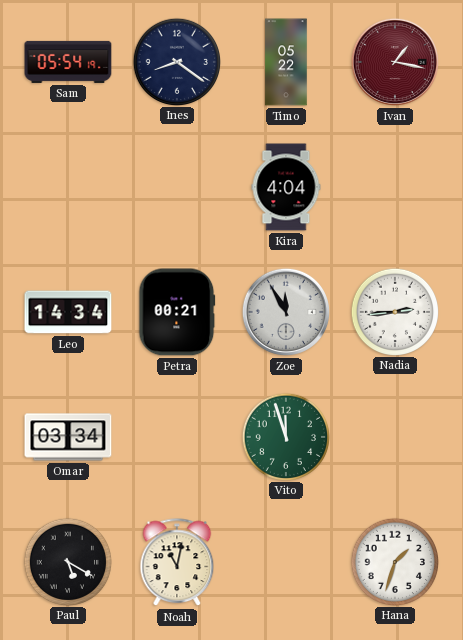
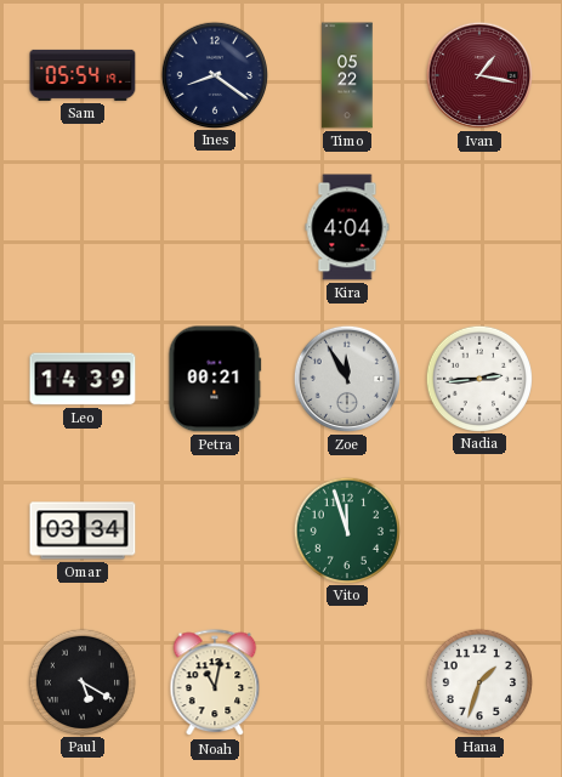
Leo: 14:34 -> 14:39
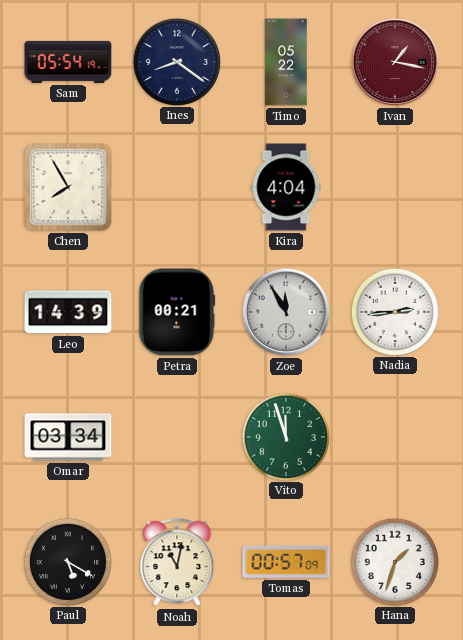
Chen: none -> 7:55
Tomas: none -> 00:57
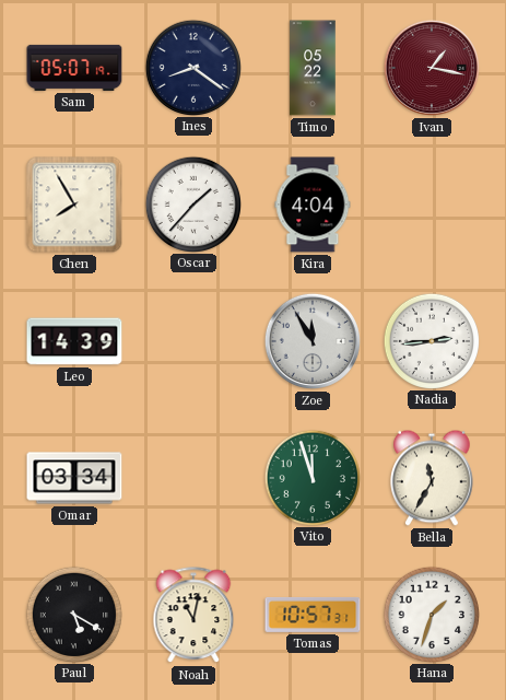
Sam: 05:54 -> 05:07
Oscar: none -> 1:37
Petra: 00:21 -> none
Bella: none -> 11:35
Tomas: 00:57 -> 10:57
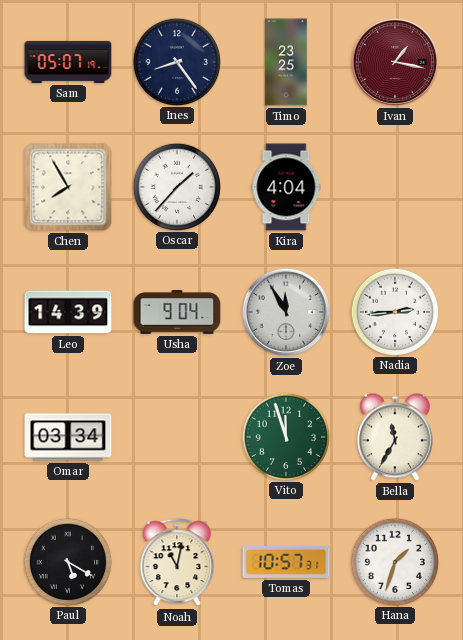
Ines: 8:21 -> 8:24
Timo: 05:22 -> 23:25
Usha: none -> 9:04
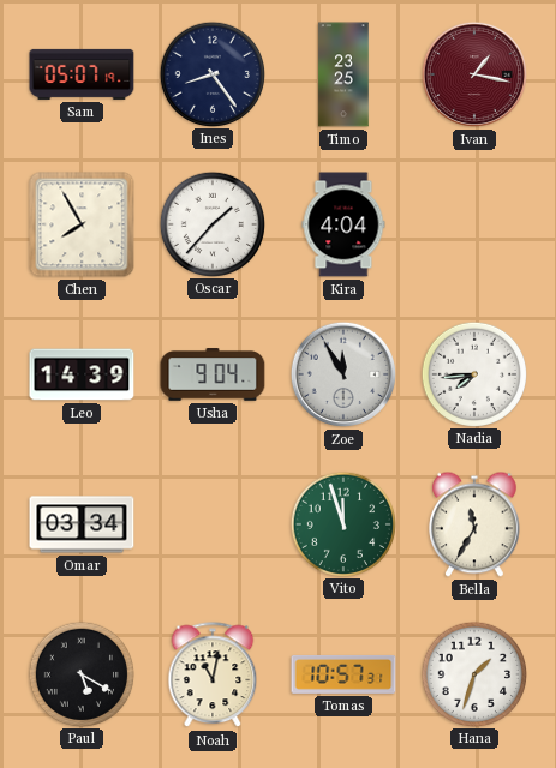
Nadia: 2:44 -> 7:44
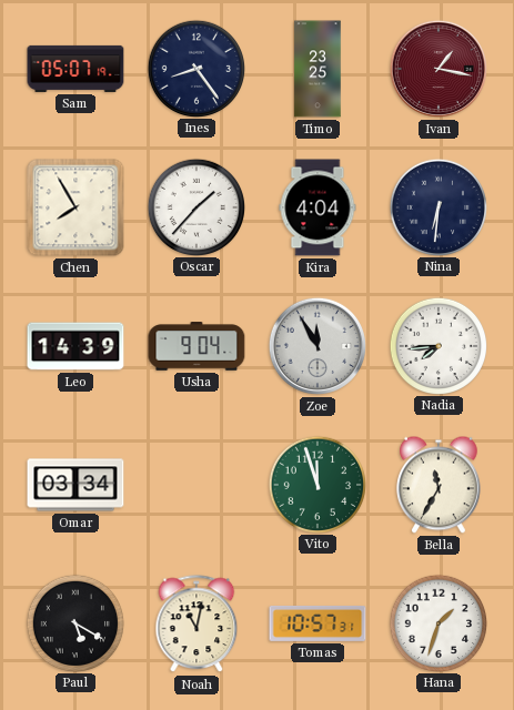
Nina: none -> 6:31
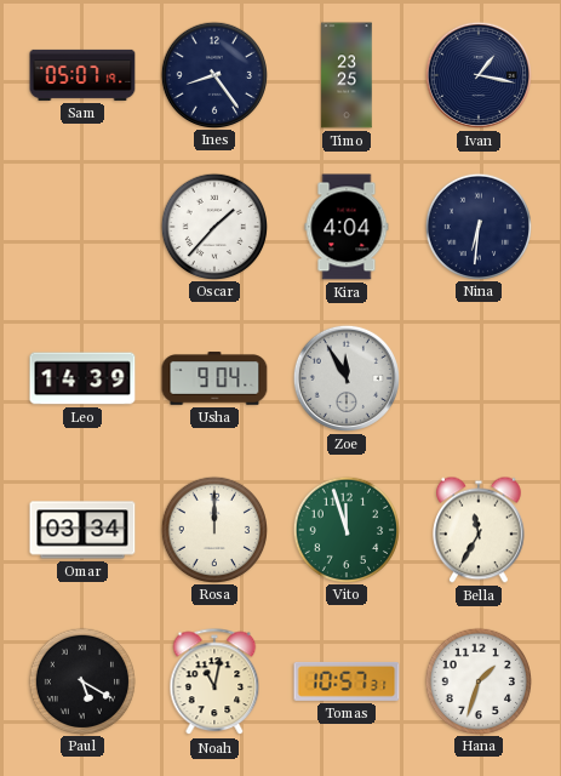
Ivan dial: burgundy -> navy
Chen: 7:55 -> none
Nadia: 7:44 -> none
Rosa: none -> 12:00
